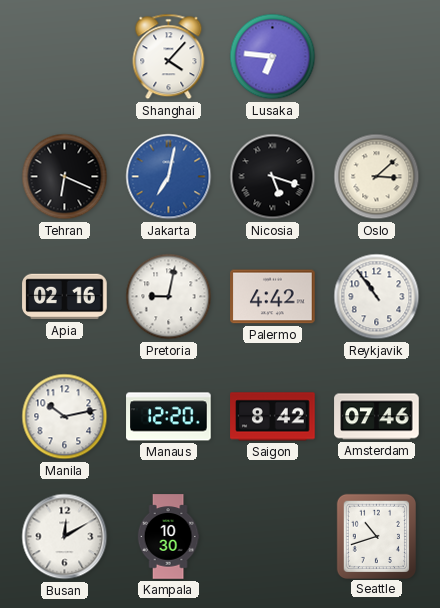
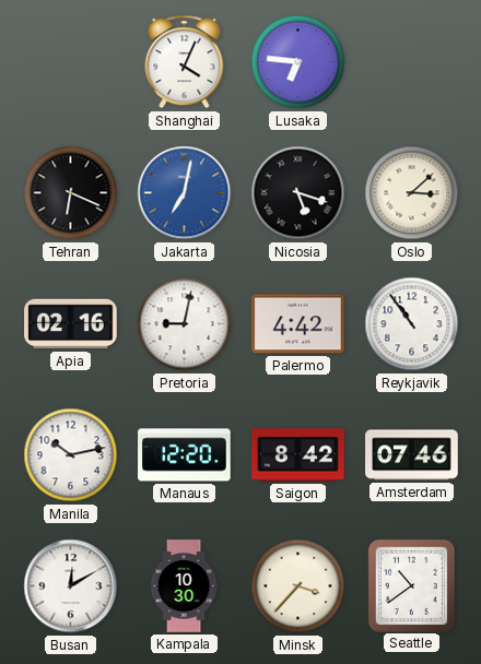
Shanghai: 4:07 -> 4:04
Minsk: none -> 3:37
Seattle: 10:42 -> 10:39
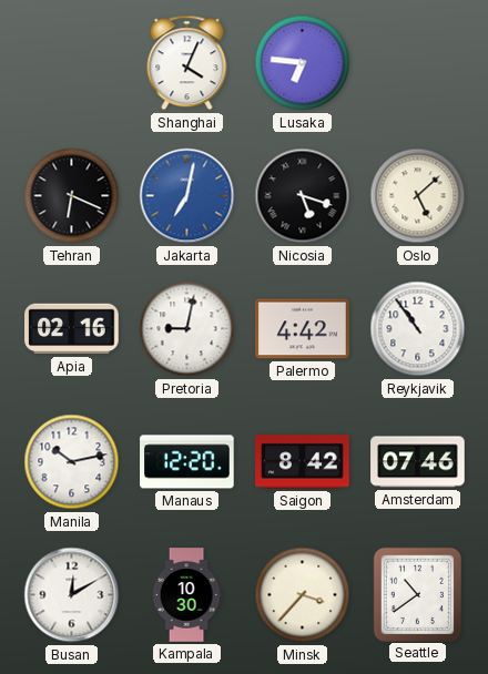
Oslo: 3:08 -> 5:08
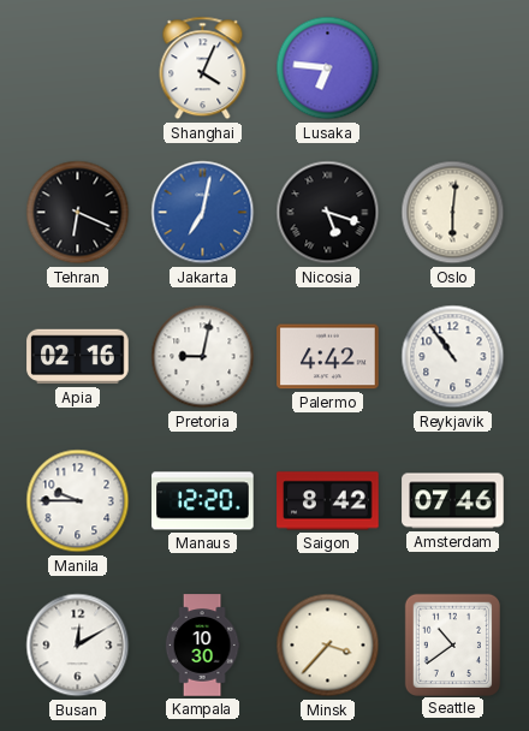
Oslo: 5:08 -> 6:01
Manila: 10:13 -> 9:45
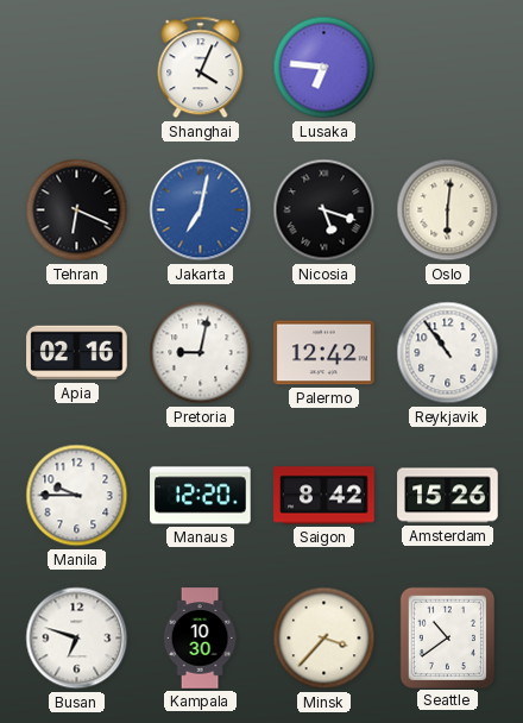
Palermo: 4:42 -> 12:42
Amsterdam: 07:46 -> 15:26
Busan: 12:10 -> 6:48
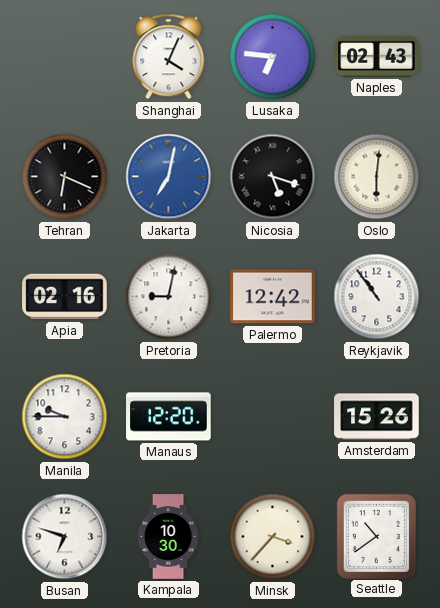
Naples: none -> 02:43
Saigon: 8:42 -> none
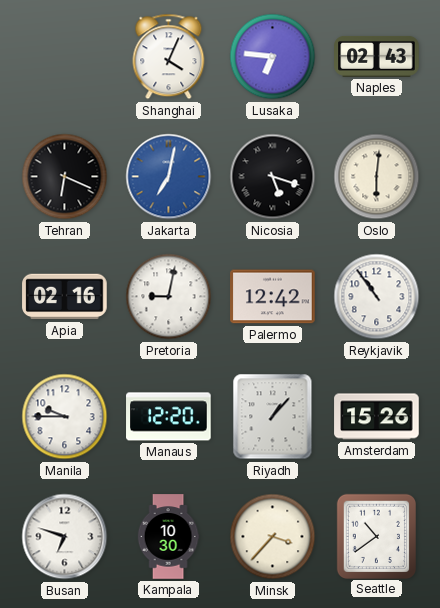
Riyadh: none -> 1:07
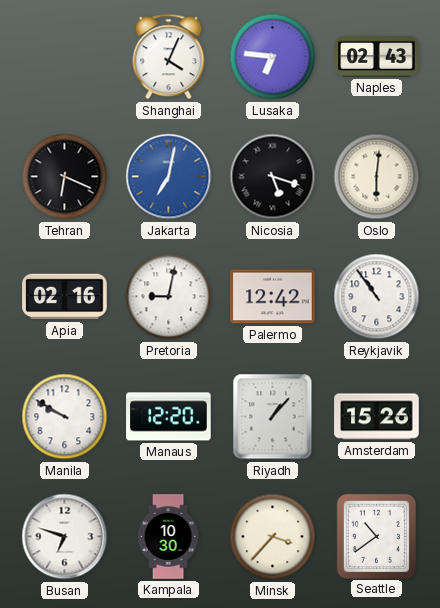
Manila: 9:45 -> 9:50
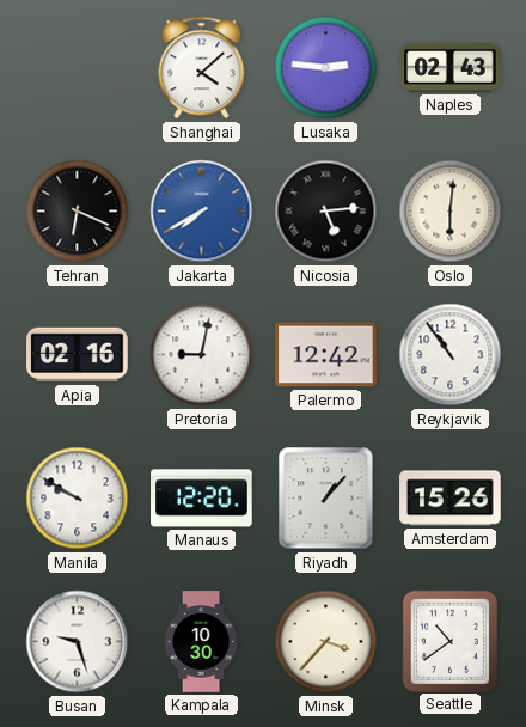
Shanghai: 4:04 -> 4:08
Lusaka: 6:46 -> 2:46
Jakarta: 7:02 -> 7:40
Nicosia: 5:18 -> 5:14
Busan: 6:48 -> 9:27
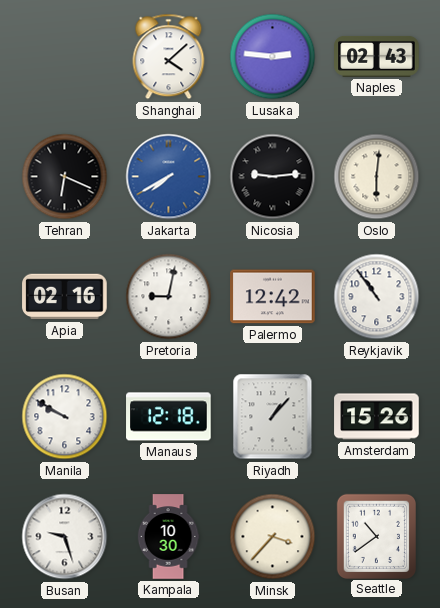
Nicosia: 5:14 -> 9:14
Manaus: 12:20 -> 12:18
